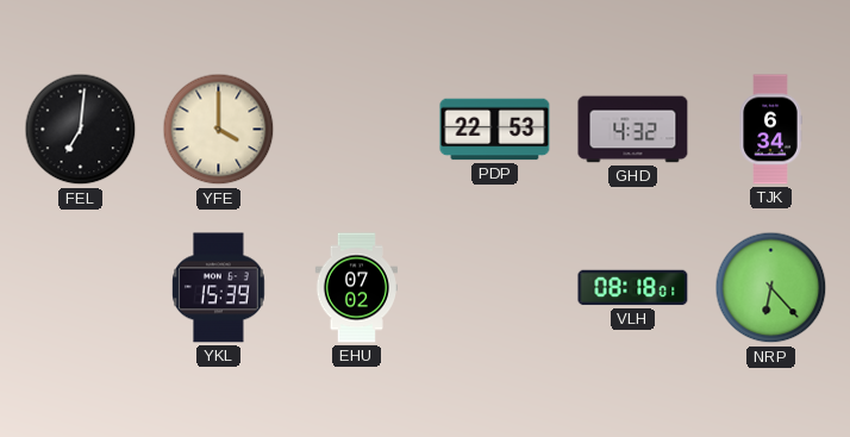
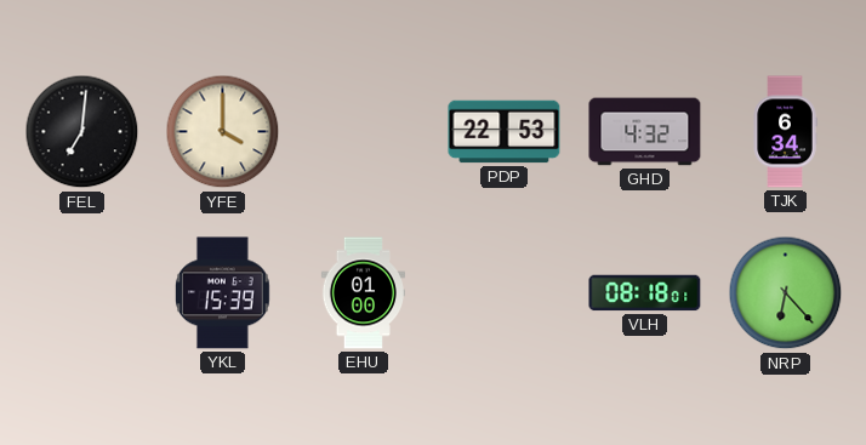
EHU: 07:02 -> 01:00
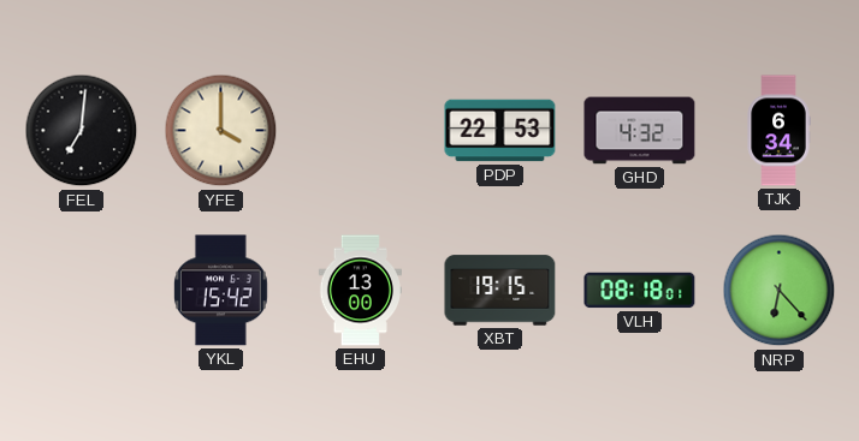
YKL: 15:39 -> 15:42
EHU: 01:00 -> 13:00
XBT: none -> 19:15
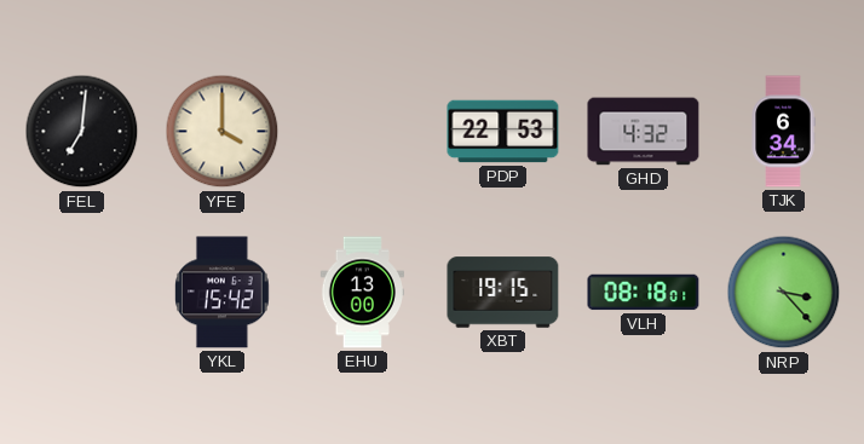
NRP: 6:23 -> 3:23
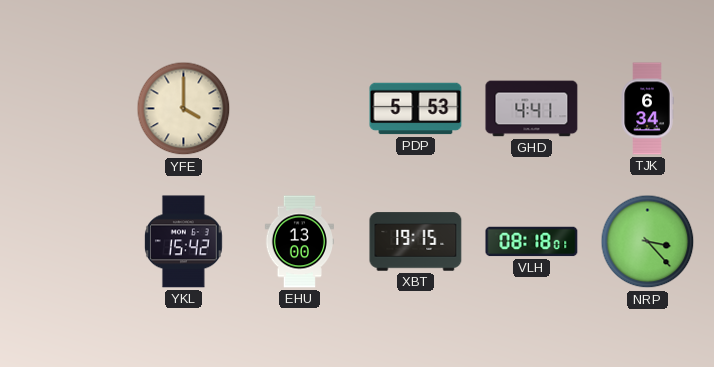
FEL: 7:01 -> none
PDP: 22:53 -> 5:53
GHD: 4:32 -> 4:41
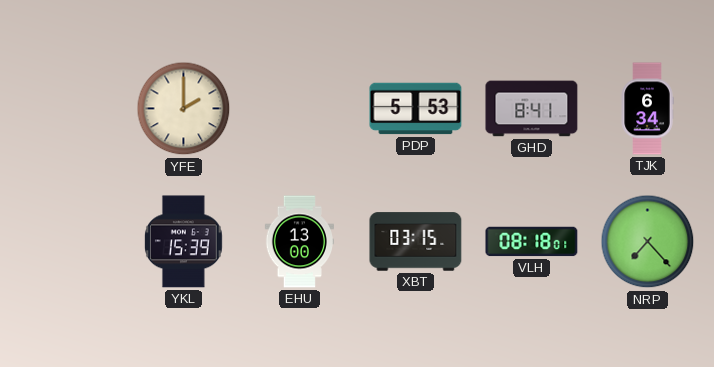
YFE: 4:00 -> 2:00
GHD: 4:41 -> 8:41
YKL: 15:42 -> 15:39
XBT: 19:15 -> 03:15
NRP: 3:23 -> 7:23
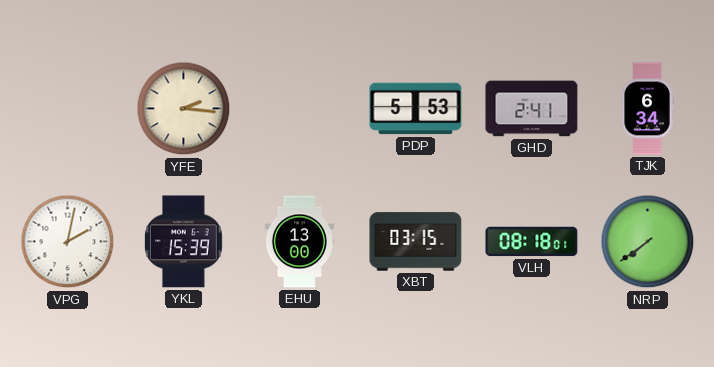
YFE: 2:00 -> 2:16
GHD: 8:41 -> 2:41
VPG: none -> 2:02
NRP: 7:23 -> 7:39
